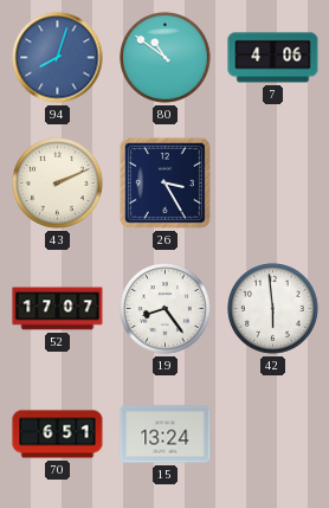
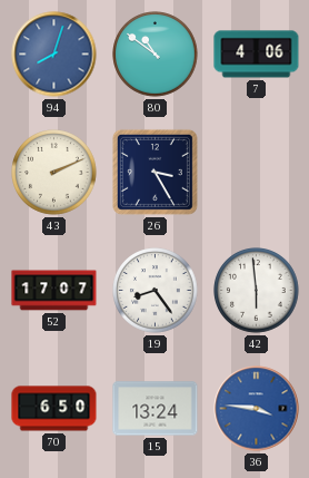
70: 6:51 -> 6:50
36: none -> 3:46
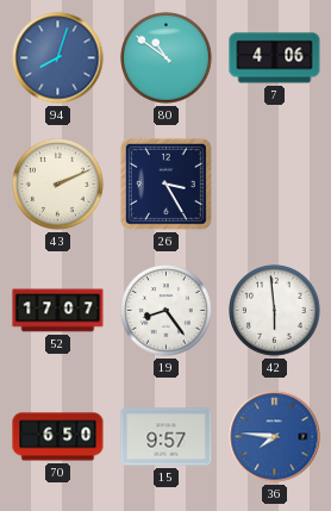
15: 13:24 -> 9:57
36: 3:46 -> 7:46
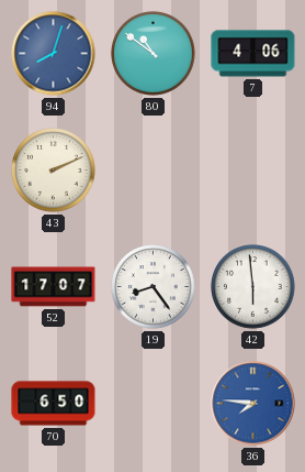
26: 3:25 -> none
15: 9:57 -> none
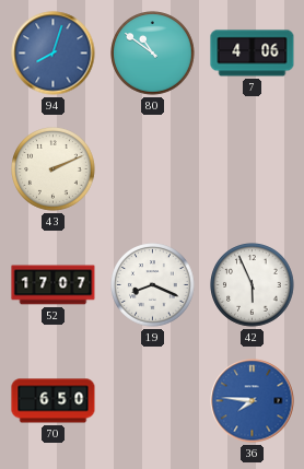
19: 8:24 -> 8:19
42: 5:59 -> 5:56
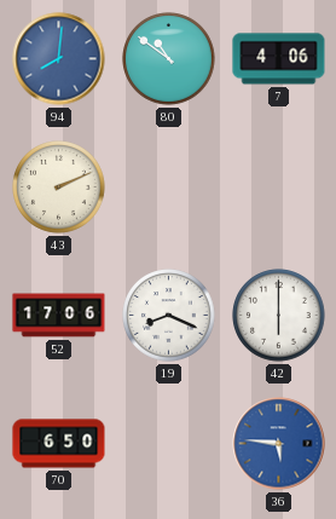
94: 8:03 -> 8:01
52: 17:07 -> 17:06
42: 5:56 -> 6:00
36: 7:46 -> 5:46
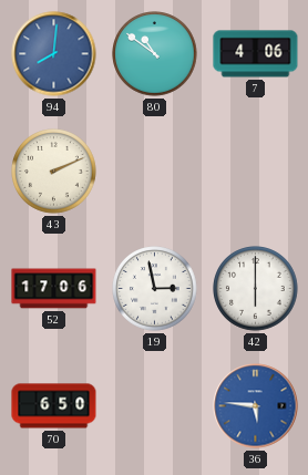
19: 8:19 -> 2:58
